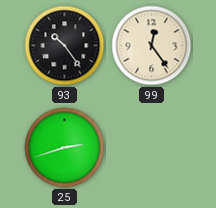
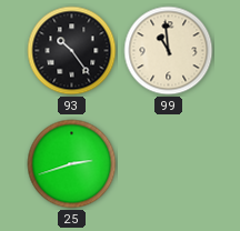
99: 12:24 -> 10:59
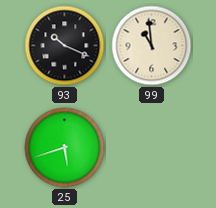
93: 10:24 -> 10:19
25: 2:42 -> 5:42
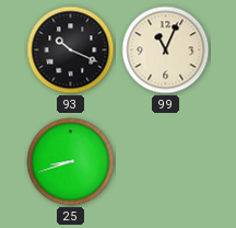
99: 10:59 -> 11:04
25: 5:42 -> 8:42
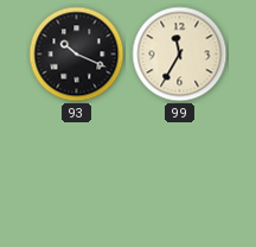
99: 11:04 -> 11:35
25: 8:42 -> none
